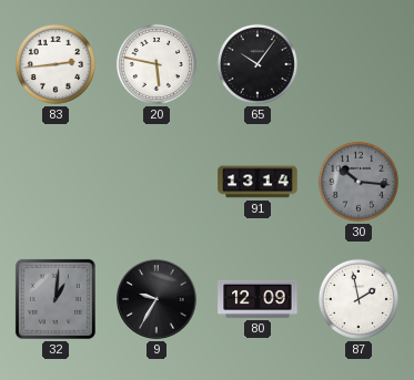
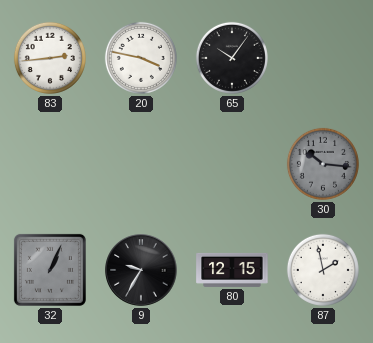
20: 5:47 -> 3:47
91: 13:14 -> none
32: 1:01 -> 1:04
80: 12:09 -> 12:15
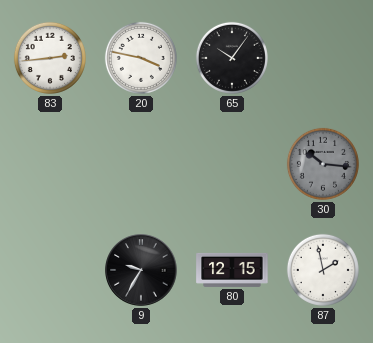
32: 1:04 -> none
